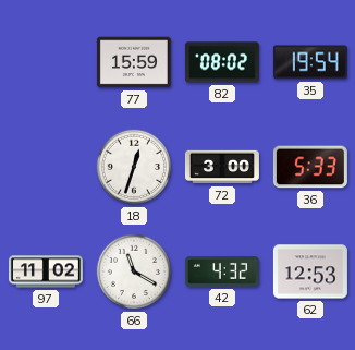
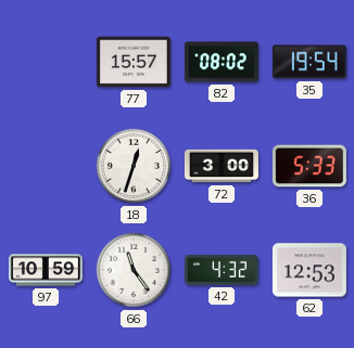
77: 15:59 -> 15:57
97: 11:02 -> 10:59
66: 11:20 -> 11:24
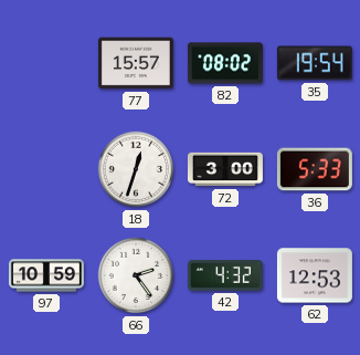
66: 11:24 -> 2:24
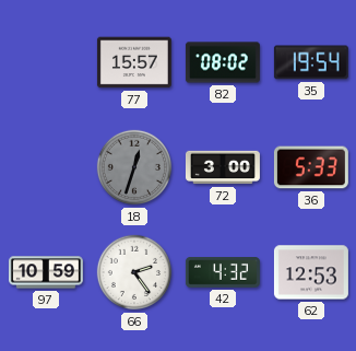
18 dial: white -> grey
